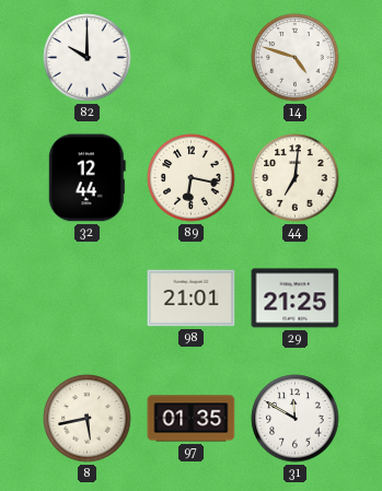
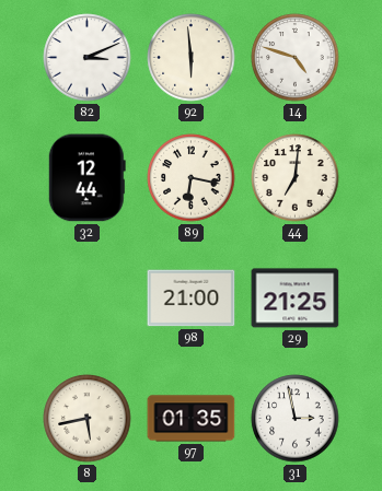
82: 10:00 -> 3:11
92: none -> 5:59
98: 21:01 -> 21:00
31: 11:50 -> 2:58
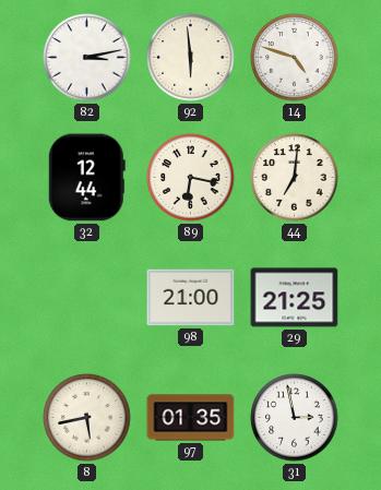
82: 3:11 -> 3:13
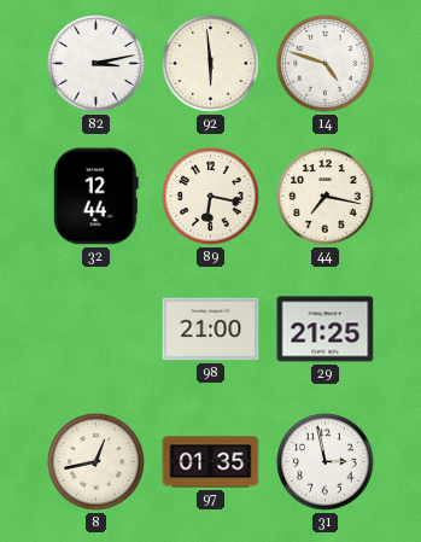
44: 7:01 -> 7:17
8: 5:43 -> 12:43
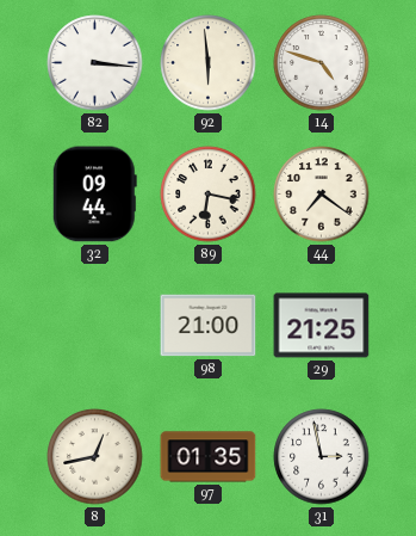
82: 3:13 -> 3:16
32: 12:44 -> 09:44
44: 7:17 -> 7:21
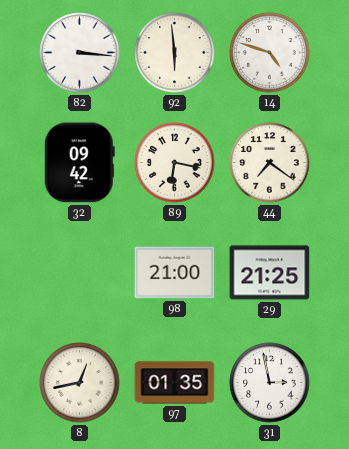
32: 09:44 -> 09:42
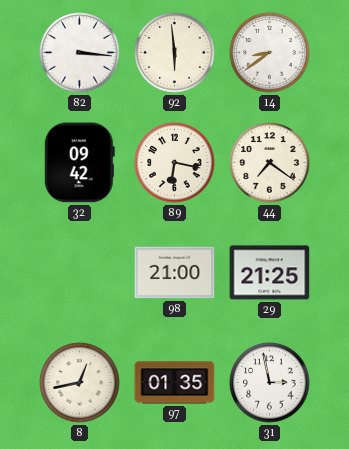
14: 4:48 -> 8:39
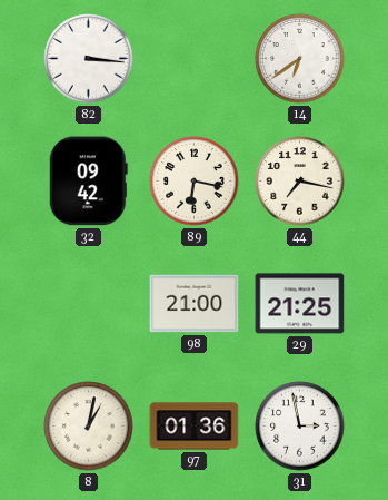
92: 5:59 -> none
14: 8:39 -> 6:39
44: 7:21 -> 7:17
8: 12:43 -> 1:02
97: 01:35 -> 01:36
